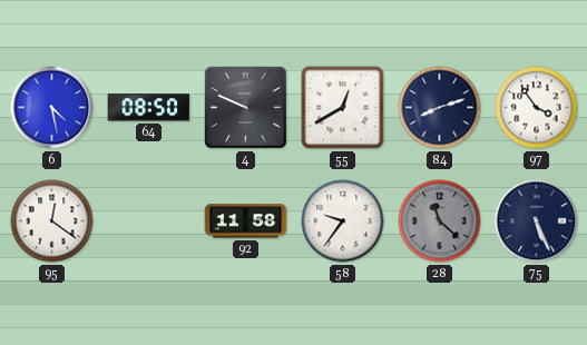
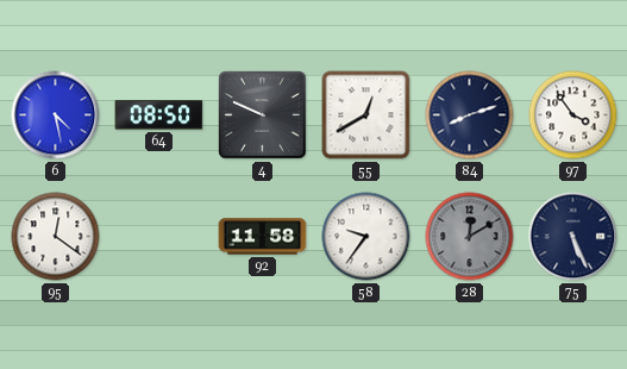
28: 11:22 -> 12:10
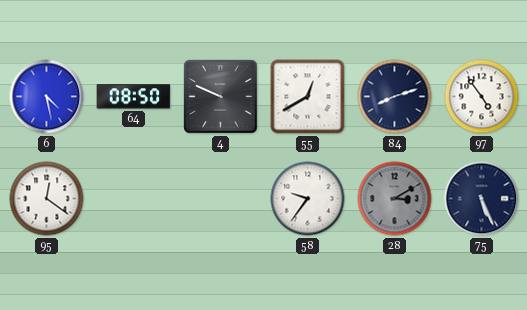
97: 3:54 -> 4:54
92: 11:58 -> none
28: 12:10 -> 3:10
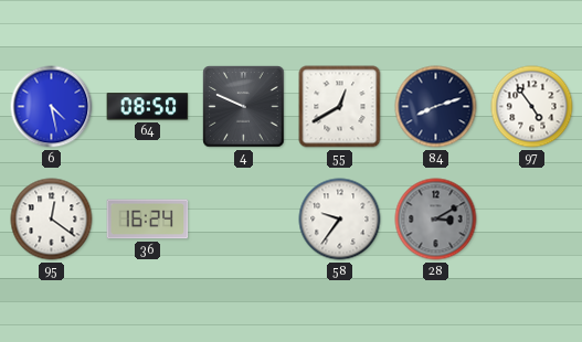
36: none -> 16:24
75: 5:26 -> none
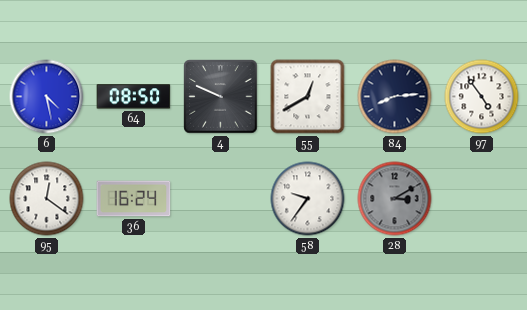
84: 8:12 -> 8:14
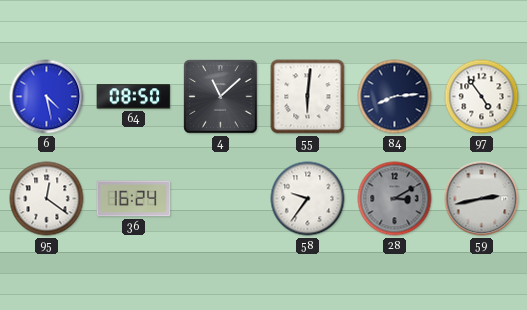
4: 9:49 -> 11:08
55: 12:40 -> 6:01
59: none -> 2:43
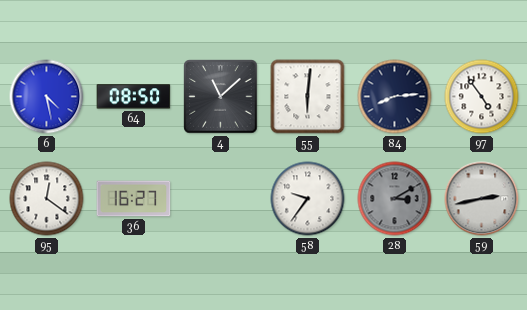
36: 16:24 -> 16:27
